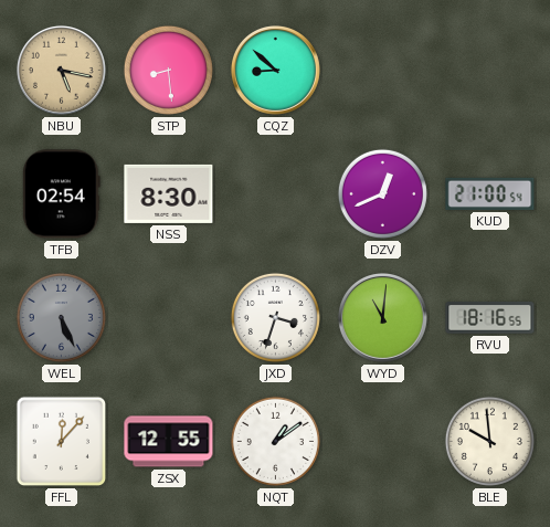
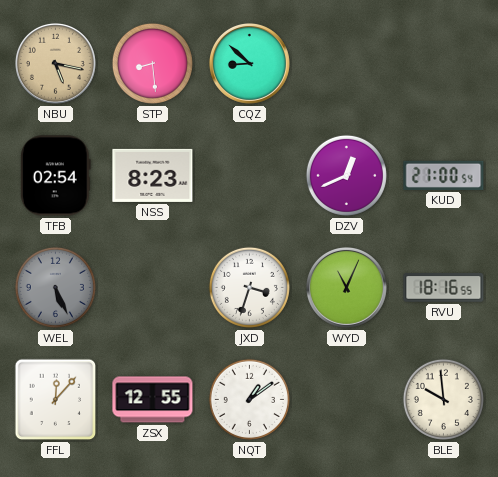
NSS: 8:30 -> 8:23
WYD: 11:01 -> 11:04
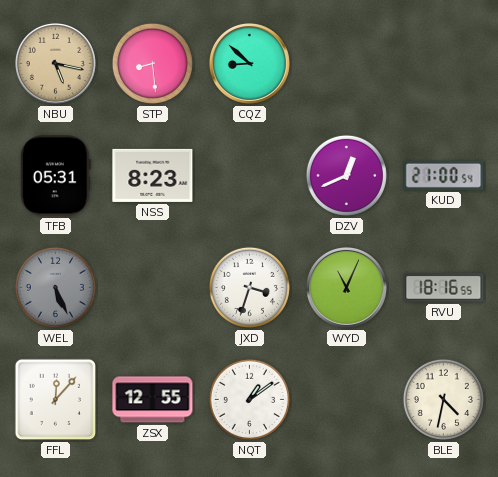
TFB: 02:54 -> 05:31
BLE: 9:59 -> 4:32
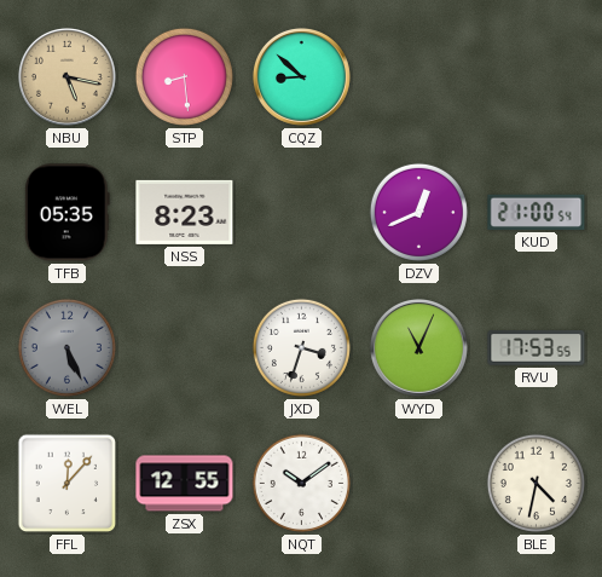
TFB: 05:31 -> 05:35
RVU: 18:16 -> 17:53
NQT: 1:09 -> 10:09
